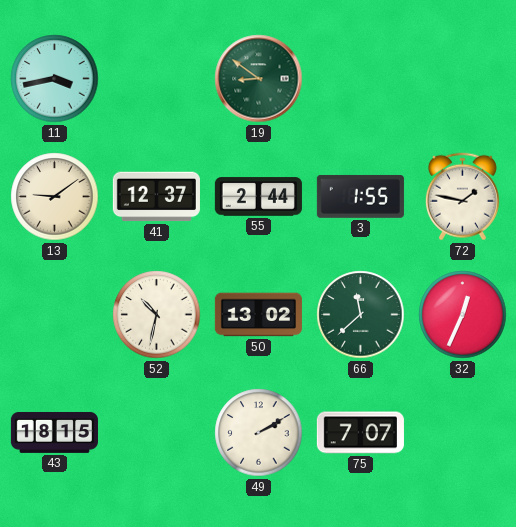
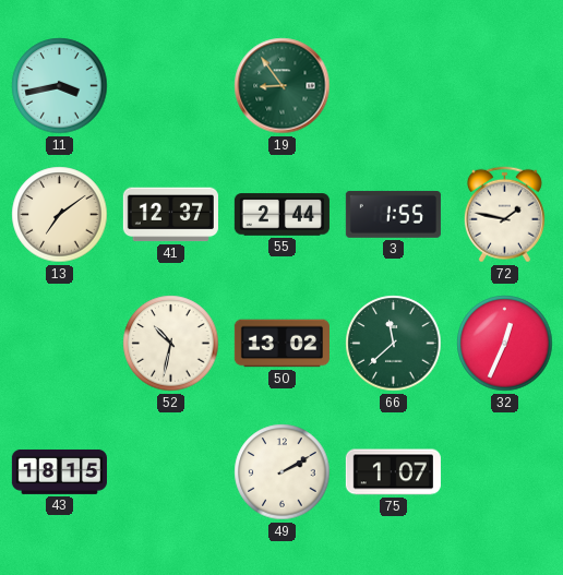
19: 8:51 -> 8:54
13: 9:09 -> 7:09
75: 7:07 -> 1:07
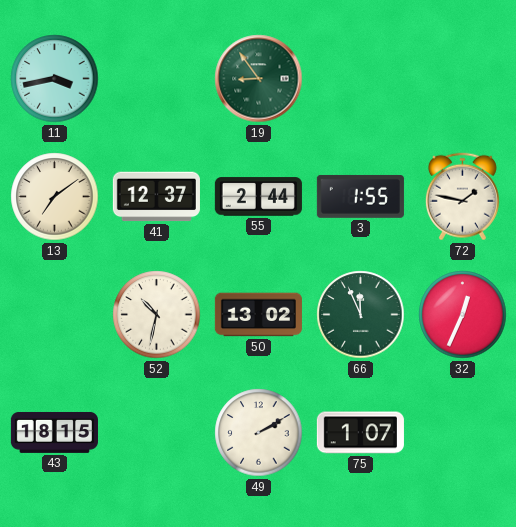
66: 11:38 -> 11:56
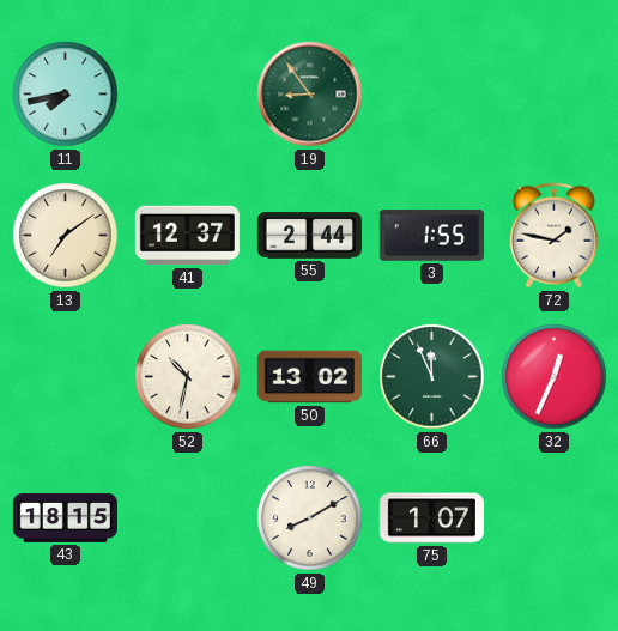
11: 3:43 -> 7:43
49: 2:10 -> 8:10
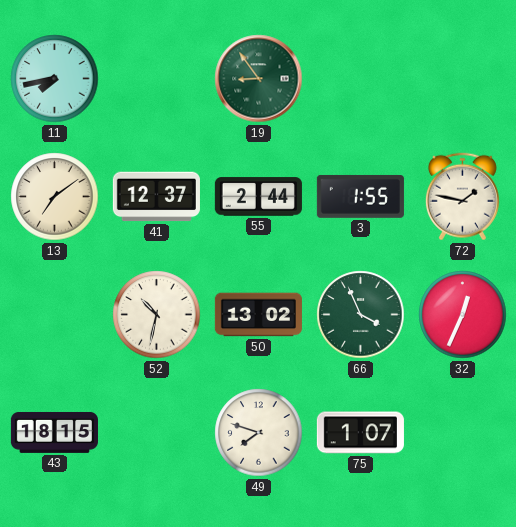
66: 11:56 -> 3:56
49: 8:10 -> 7:48
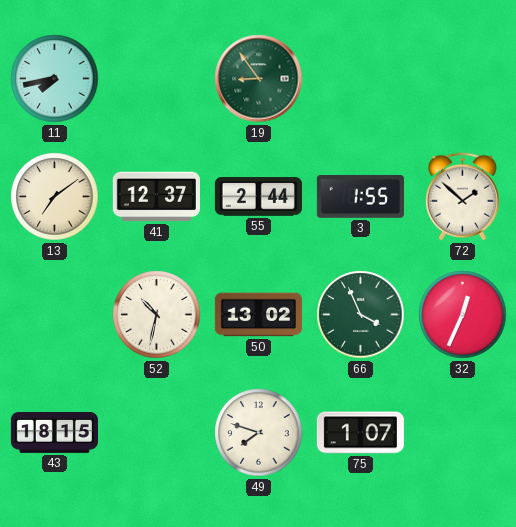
72: 1:47 -> 1:52
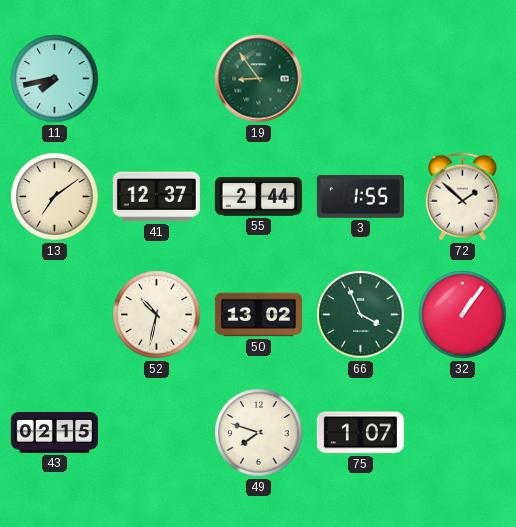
32: 12:34 -> 1:06
43: 18:15 -> 02:15
